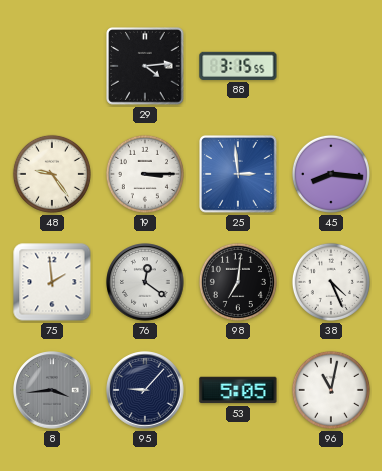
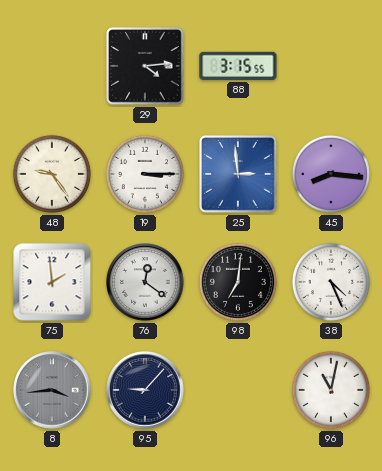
53: 5:05 -> none
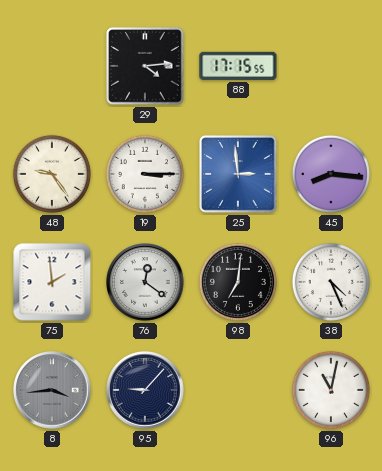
88: 3:15 -> 17:15
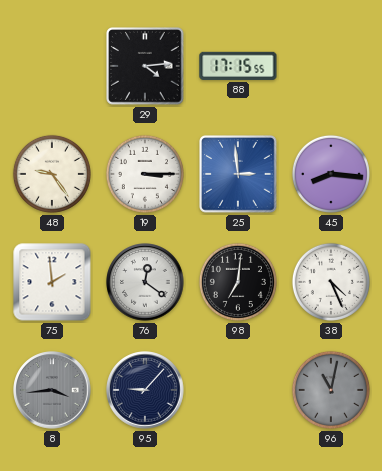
96 dial: white -> grey
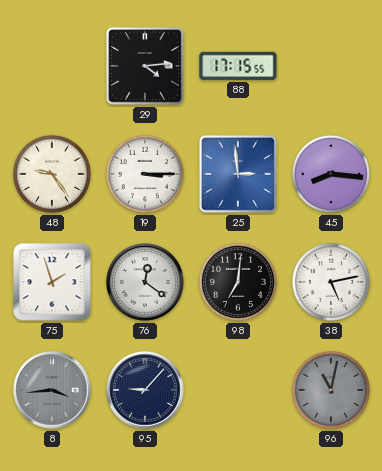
75: 1:59 -> 1:57
38: 4:26 -> 5:13
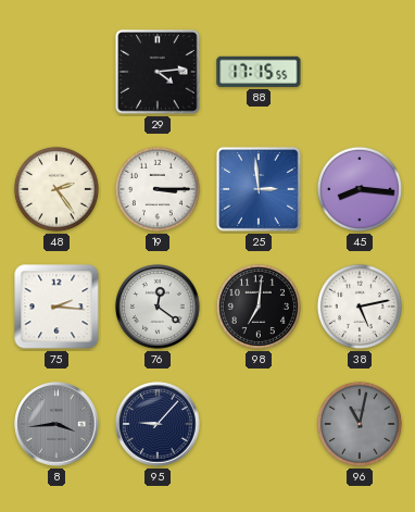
48: 9:24 -> 2:24
75: 1:57 -> 2:16
